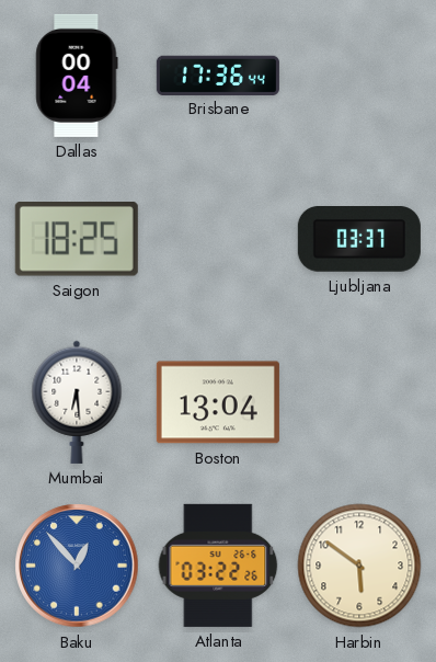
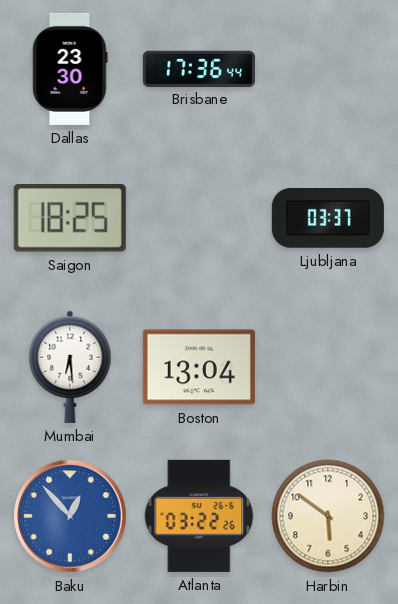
Dallas: 00:04 -> 23:30
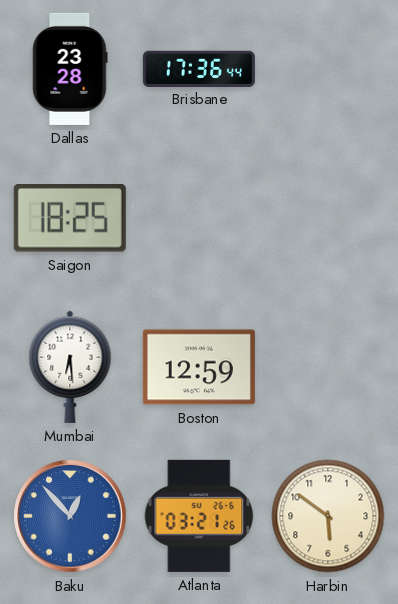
Dallas: 23:30 -> 23:28
Ljubljana: 03:37 -> none
Boston: 13:04 -> 12:59
Atlanta: 03:22 -> 03:21
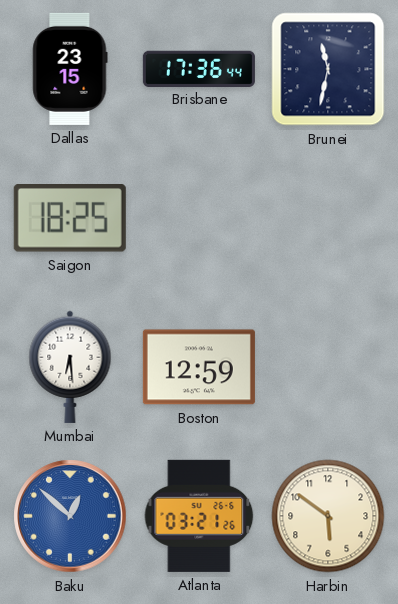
Dallas: 23:28 -> 23:15
Brunei: none -> 11:32
Baku: 12:53 -> 12:52
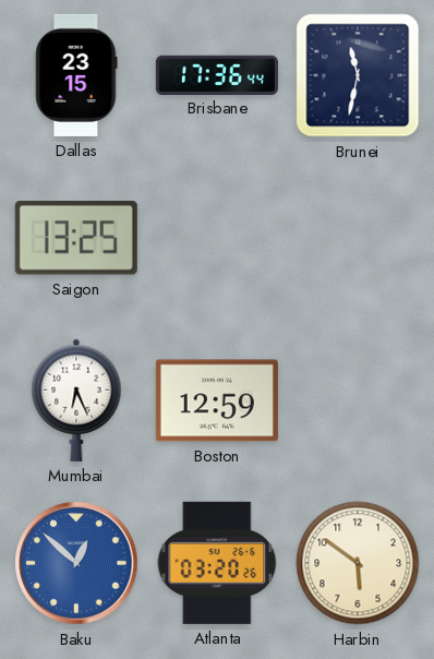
Saigon: 18:25 -> 13:25
Mumbai: 6:29 -> 6:26
Atlanta: 03:21 -> 03:20
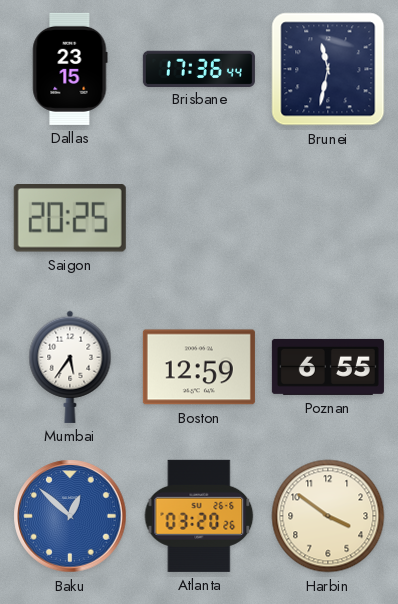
Saigon: 13:25 -> 20:25
Mumbai: 6:26 -> 5:36
Poznan: none -> 6:55
Harbin: 5:51 -> 3:51
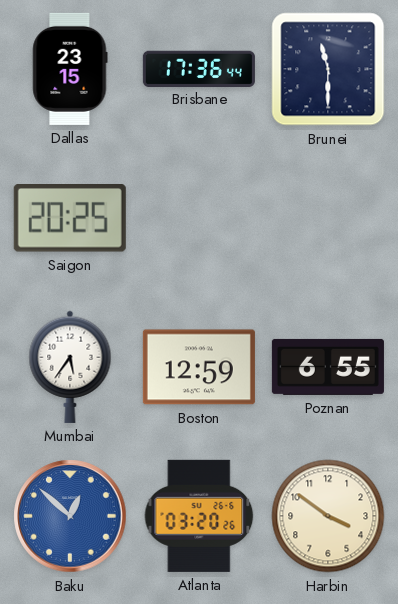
Brunei: 11:32 -> 11:30
